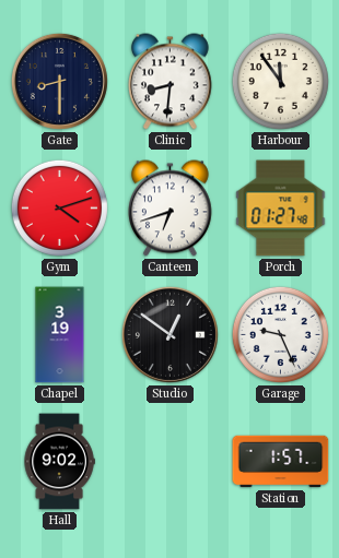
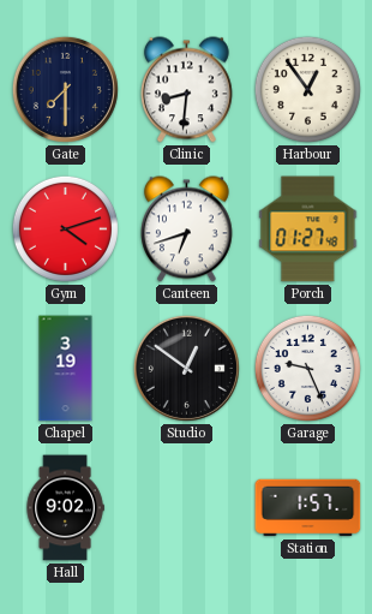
Gate: 8:30 -> 7:30
Harbour: 11:54 -> 12:54
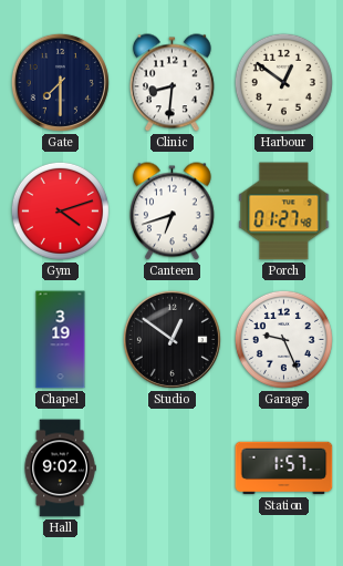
Harbour: 12:54 -> 12:51
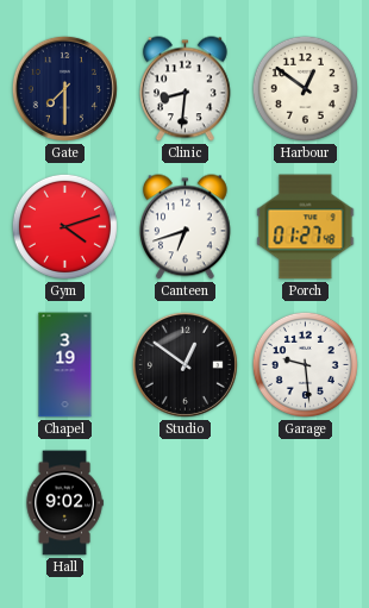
Garage: 9:26 -> 9:29
Station: 1:57 -> none
